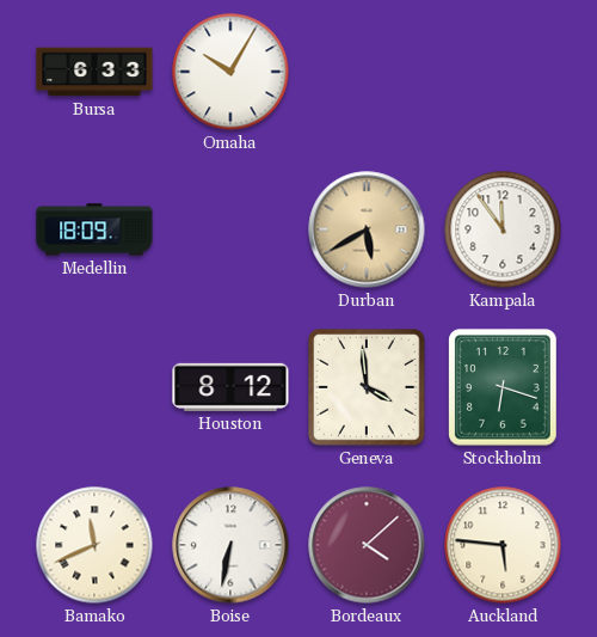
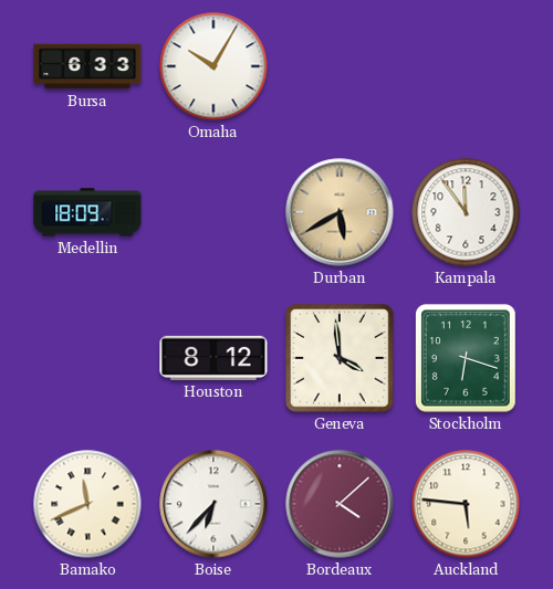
Boise: 6:32 -> 6:37
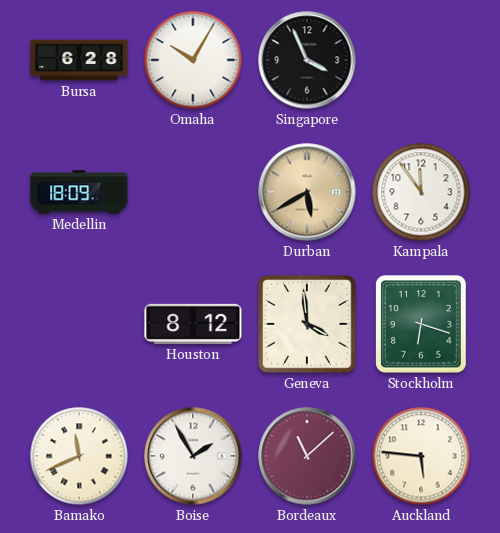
Bursa: 6:33 -> 6:28
Singapore: none -> 3:56
Boise: 6:37 -> 1:55
Bordeaux: 4:08 -> 11:08
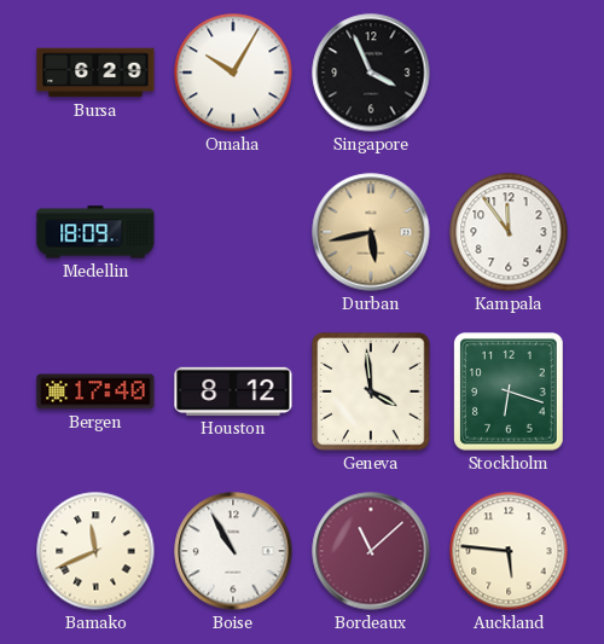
Bursa: 6:28 -> 6:29
Durban: 5:40 -> 5:43
Bergen: none -> 17:40
Boise: 1:55 -> 10:55
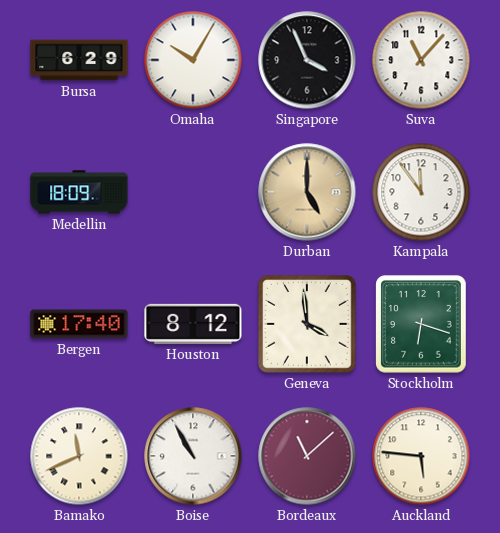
Suva: none -> 11:07
Durban: 5:43 -> 5:00
